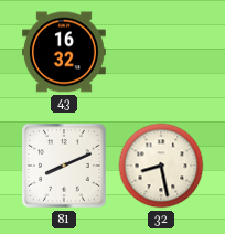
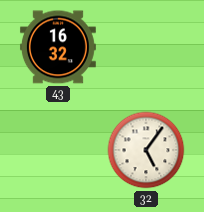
81: 8:11 -> none
32: 8:28 -> 5:06
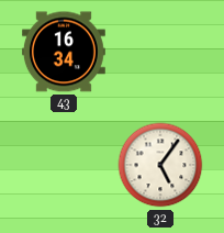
43: 16:32 -> 16:34
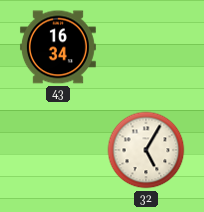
32: 5:06 -> 5:05
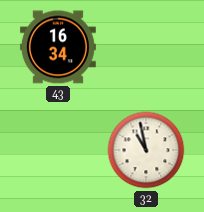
32: 5:05 -> 10:58
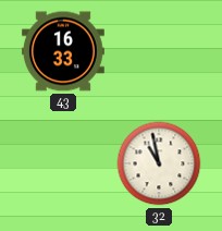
43: 16:34 -> 16:33
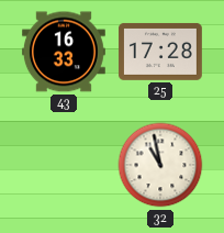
25: none -> 17:28
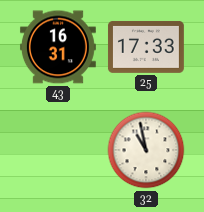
43: 16:33 -> 16:31
25: 17:28 -> 17:33
